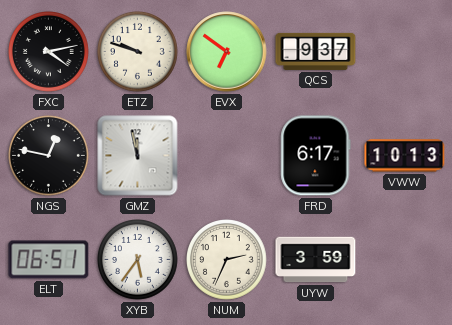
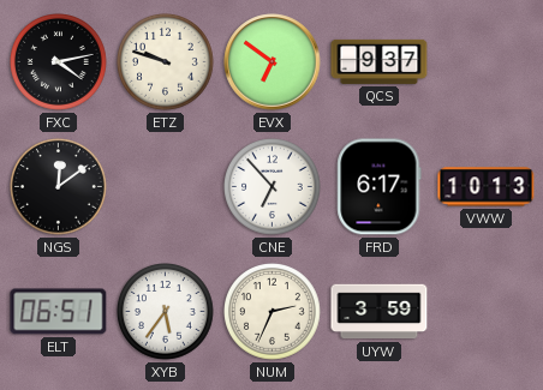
NGS: 12:47 -> 12:09
GMZ: 11:58 -> none
CNE: none -> 6:53
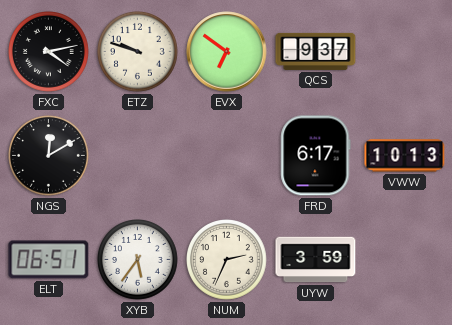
NGS: 12:09 -> 12:10
CNE: 6:53 -> none
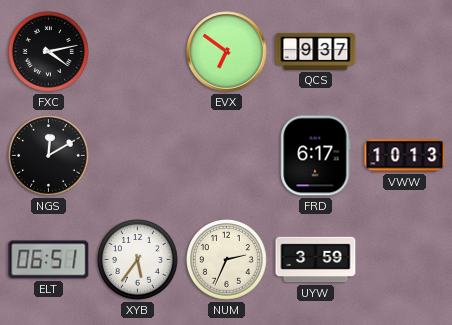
ETZ: 9:48 -> none
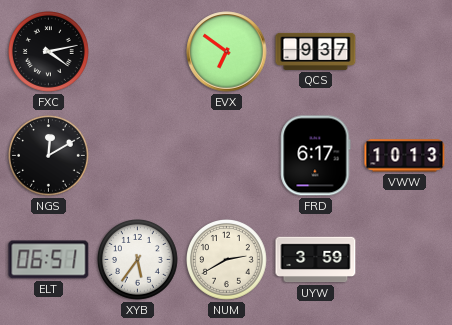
NUM: 2:34 -> 2:40
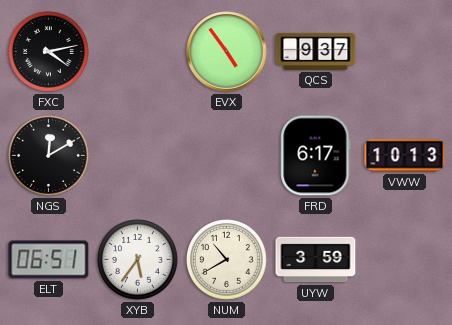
EVX: 6:51 -> 4:54
NUM: 2:40 -> 10:40
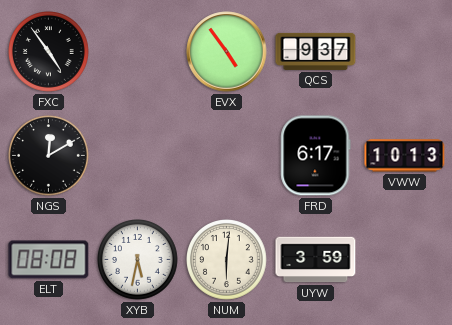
FXC: 4:13 -> 4:54
ELT: 06:51 -> 08:08
XYB: 5:36 -> 5:32
NUM: 10:40 -> 6:01
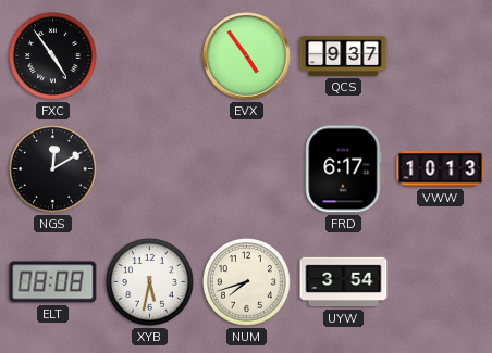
NUM: 6:01 -> 7:42
UYW: 3:59 -> 3:54
